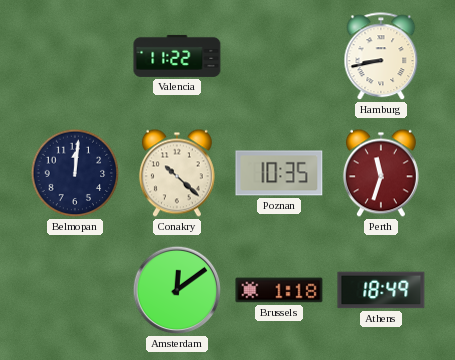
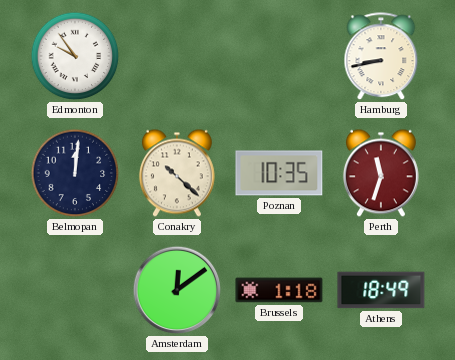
Edmonton: none -> 9:54
Valencia: 11:22 -> none
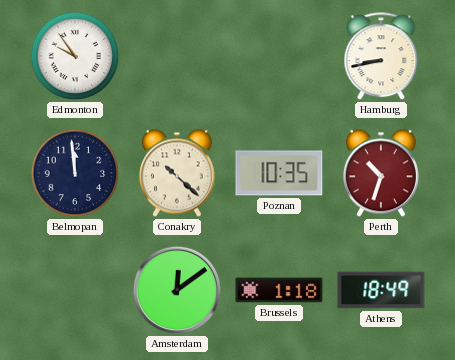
Belmopan: 12:01 -> 11:59
Perth: 11:33 -> 10:33
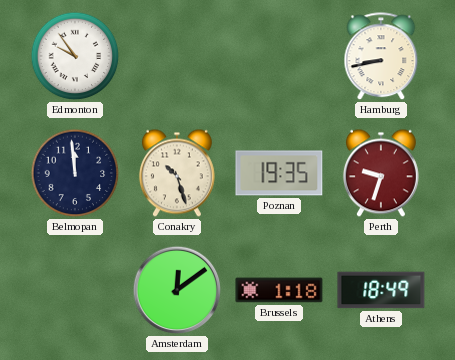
Conakry: 10:22 -> 10:27
Poznan: 10:35 -> 19:35
Perth: 10:33 -> 9:33
